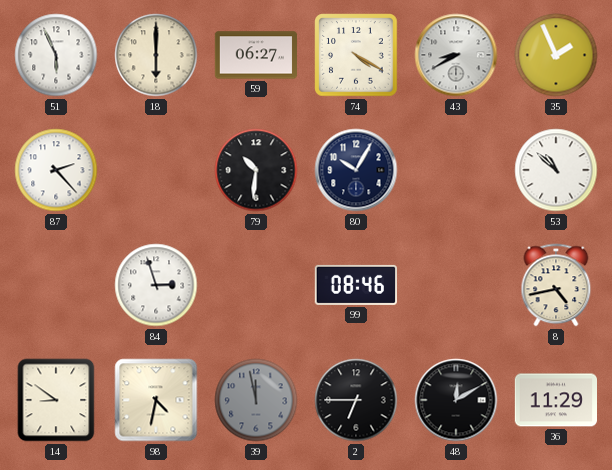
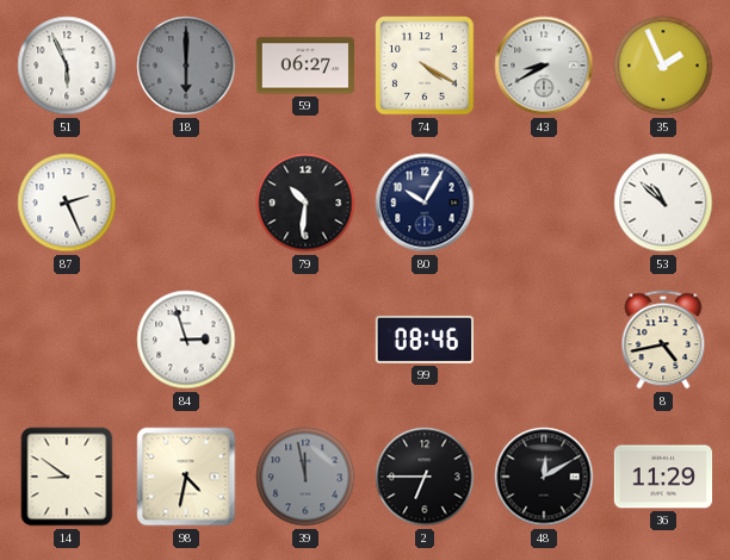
18 dial: cream -> grey
87: 2:23 -> 2:26
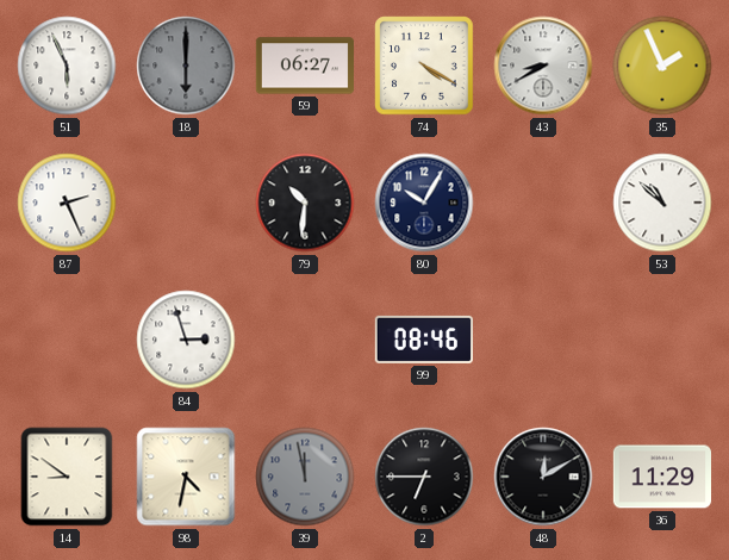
8: 4:43 -> none
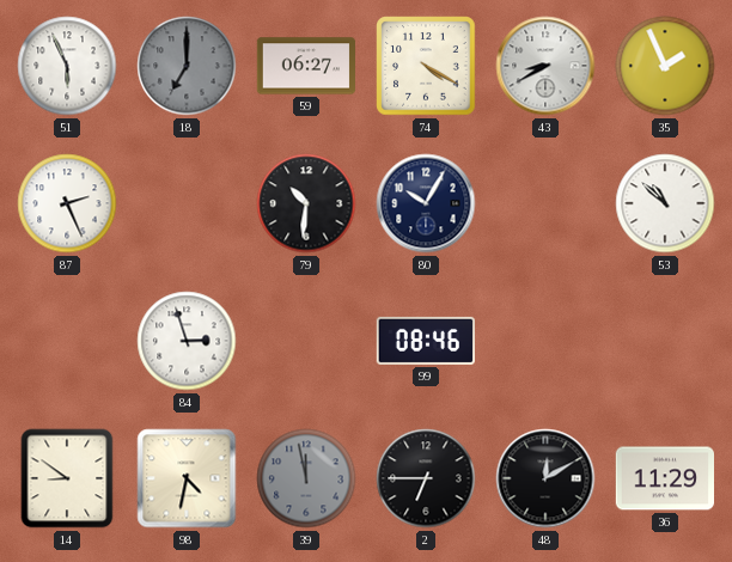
18: 6:00 -> 7:00
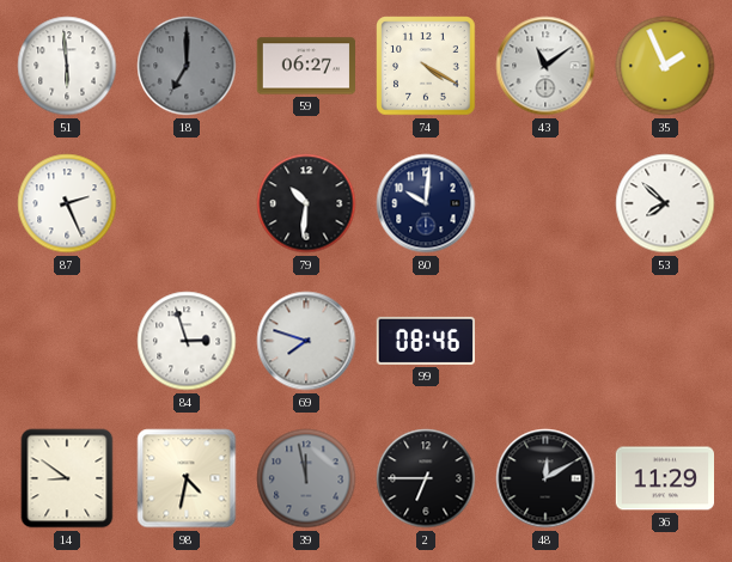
51: 5:56 -> 5:59
43: 8:40 -> 11:09
80: 10:05 -> 10:01
53: 10:52 -> 7:52
69: none -> 7:48
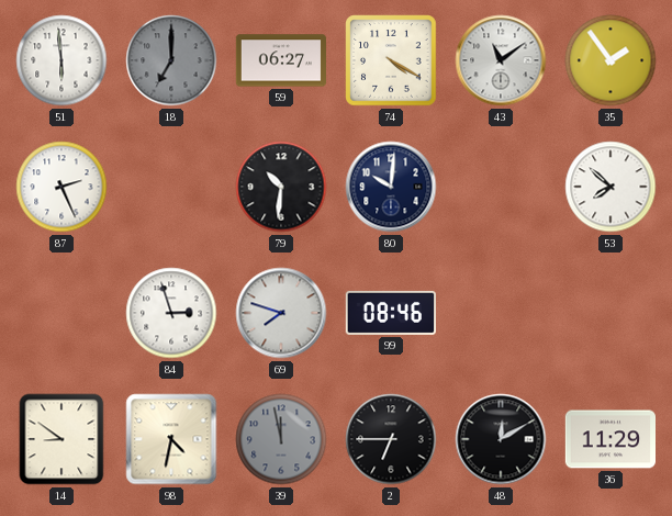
35: 1:56 -> 1:54
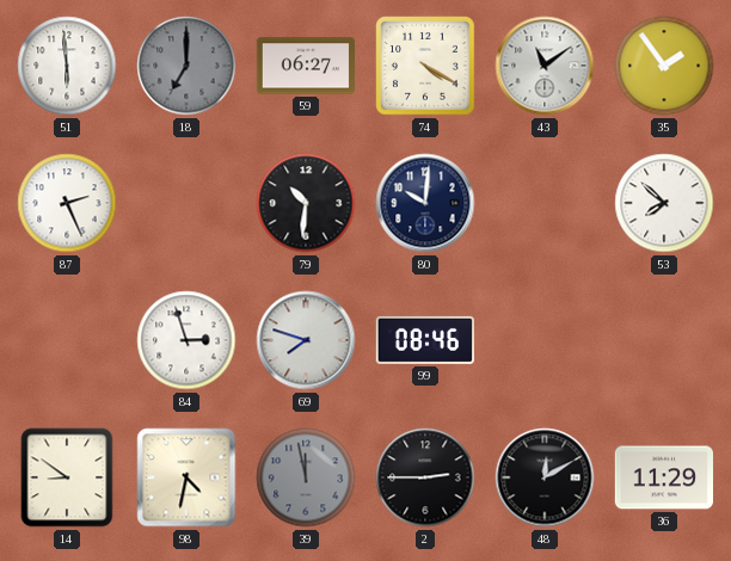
2: 6:45 -> 2:45
